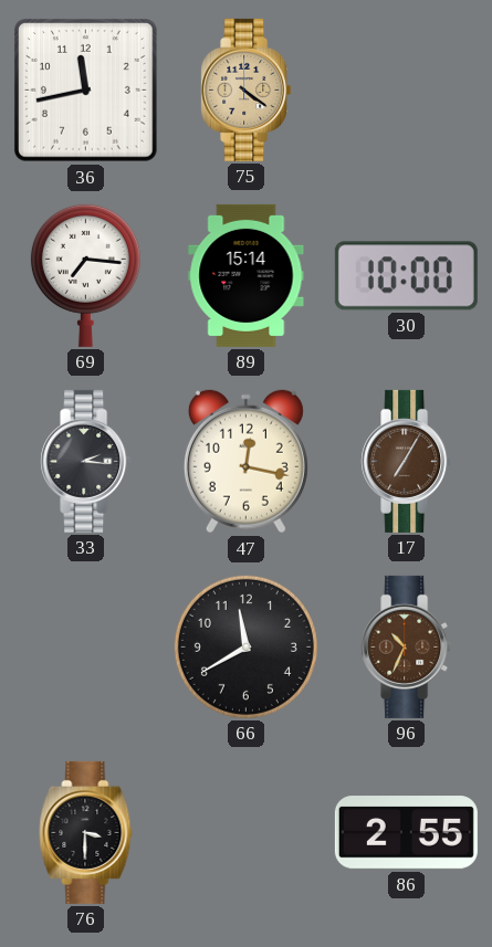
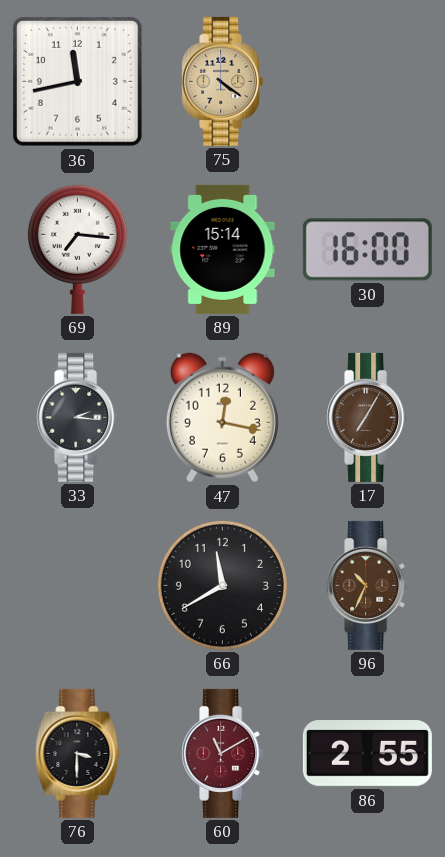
30: 10:00 -> 16:00
60: none -> 11:10
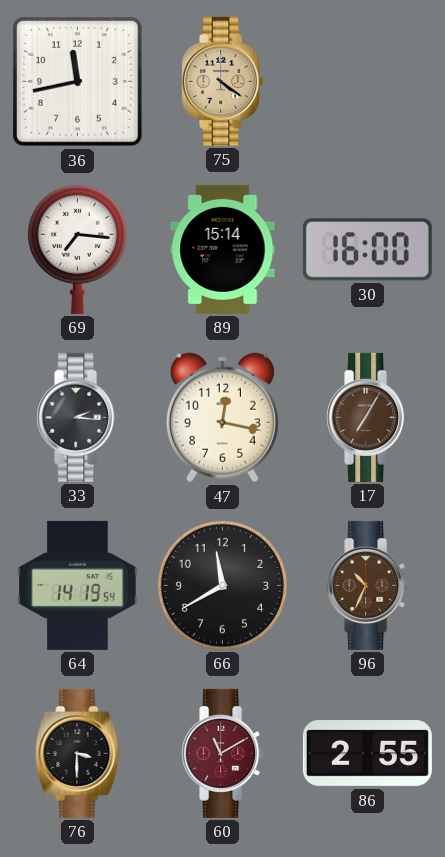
64: none -> 14:19
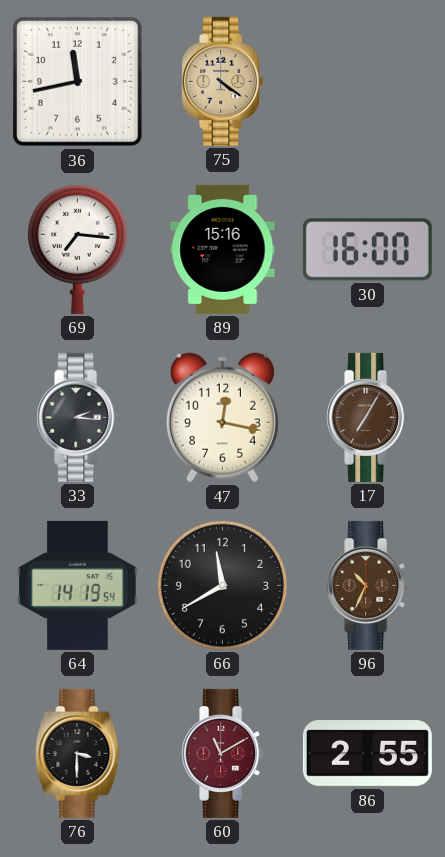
89: 15:14 -> 15:16
